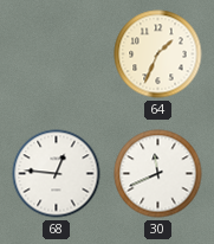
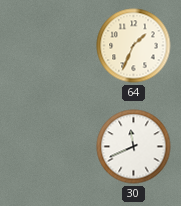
68: 12:46 -> none
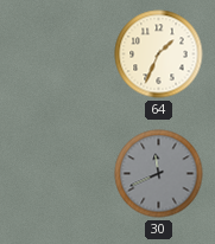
30 dial: white -> grey
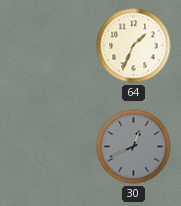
30: 11:41 -> 12:41
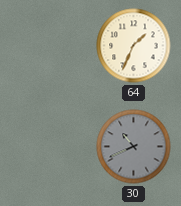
30: 12:41 -> 10:41
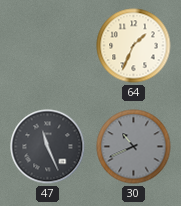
47: none -> 11:26
